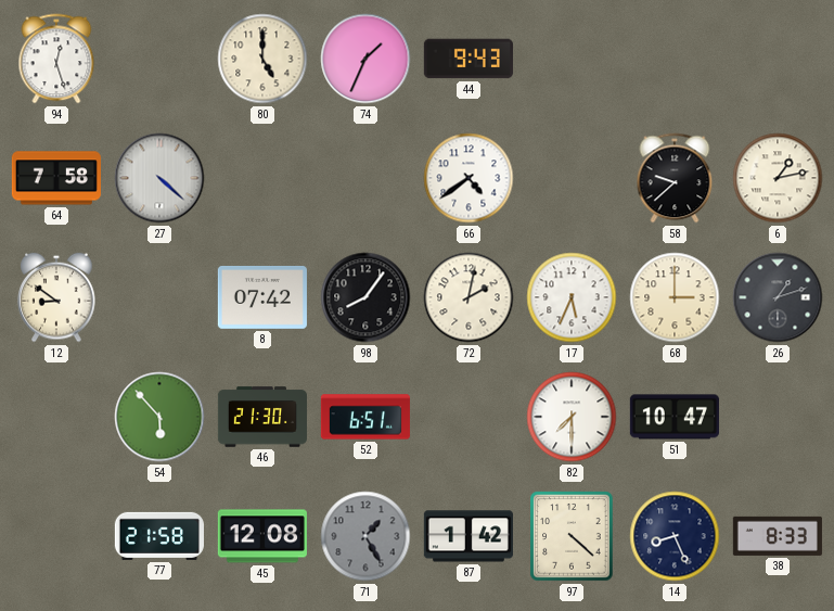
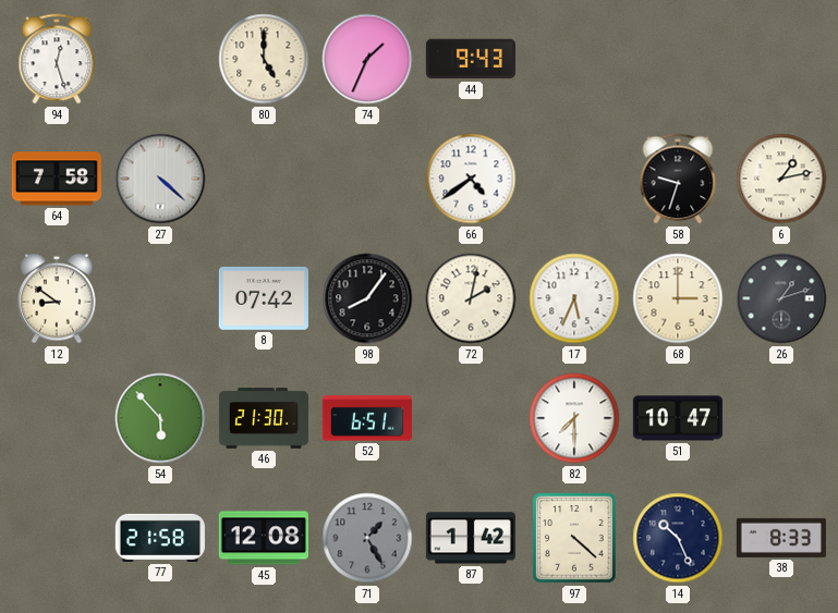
58: 9:38 -> 9:33
14: 8:26 -> 10:26
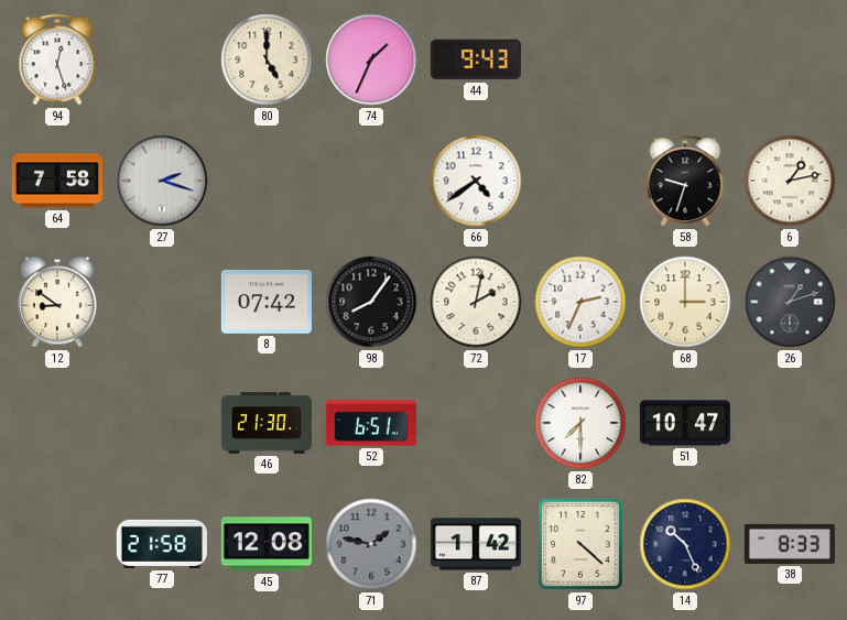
27: 4:22 -> 2:18
17: 5:34 -> 2:34
54: 5:53 -> none
71: 1:25 -> 1:47
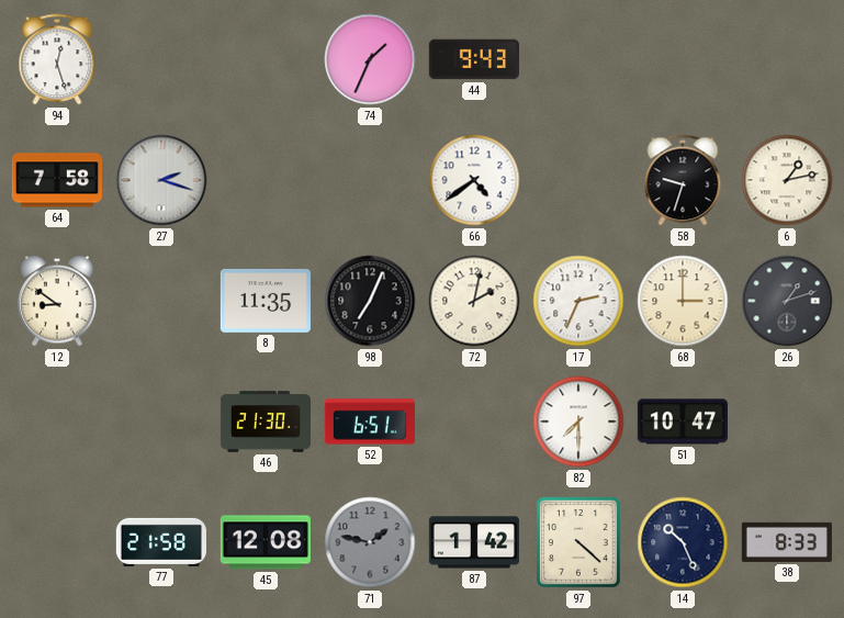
80: 5:00 -> none
8: 07:42 -> 11:35
98: 8:06 -> 7:04
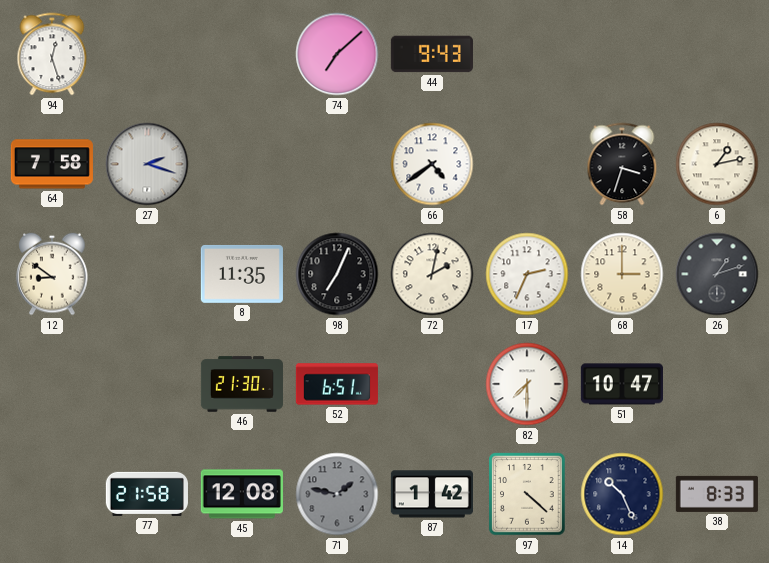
74: 1:34 -> 7:08
58: 9:33 -> 3:33
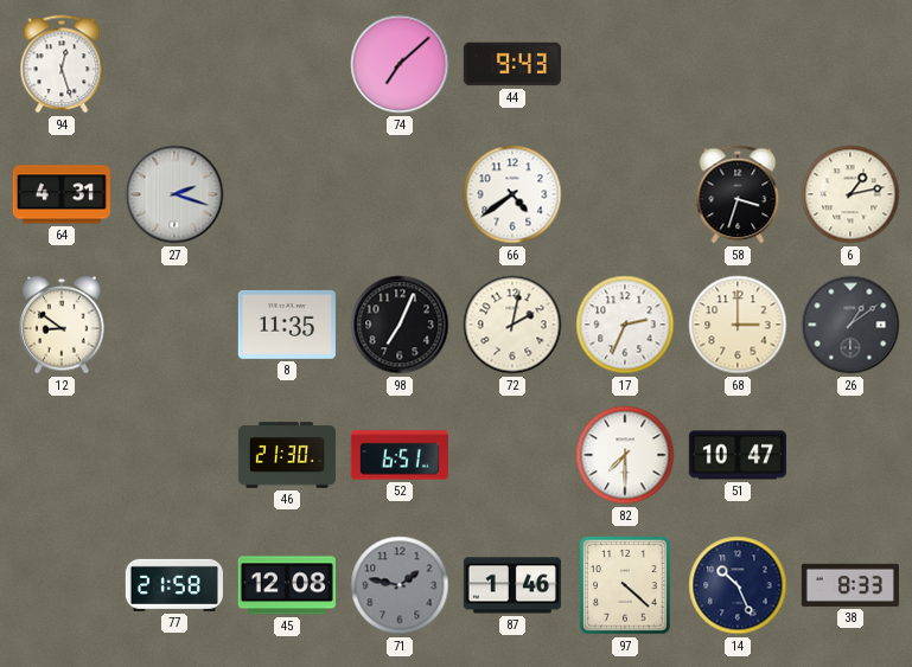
64: 7:58 -> 4:31
26: 1:12 -> 1:09
87: 1:42 -> 1:46
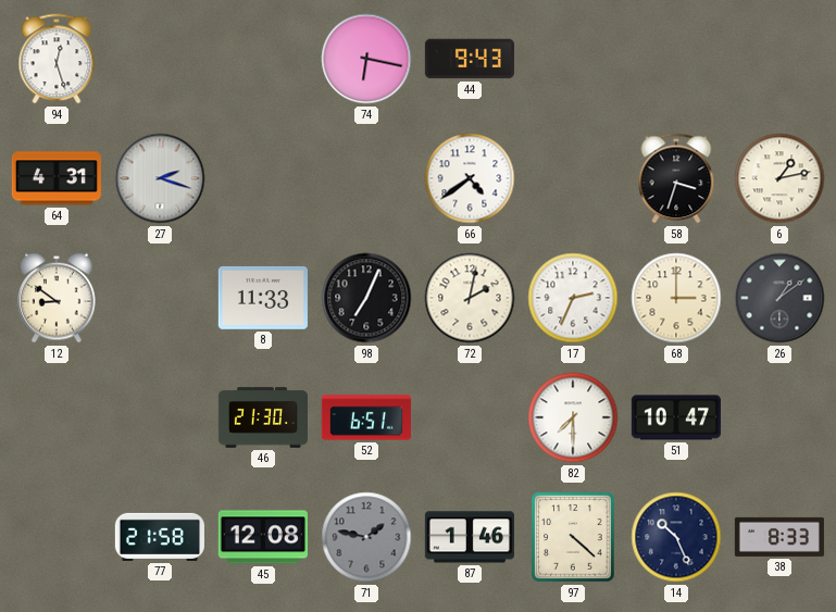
74: 7:08 -> 6:17
8: 11:35 -> 11:33
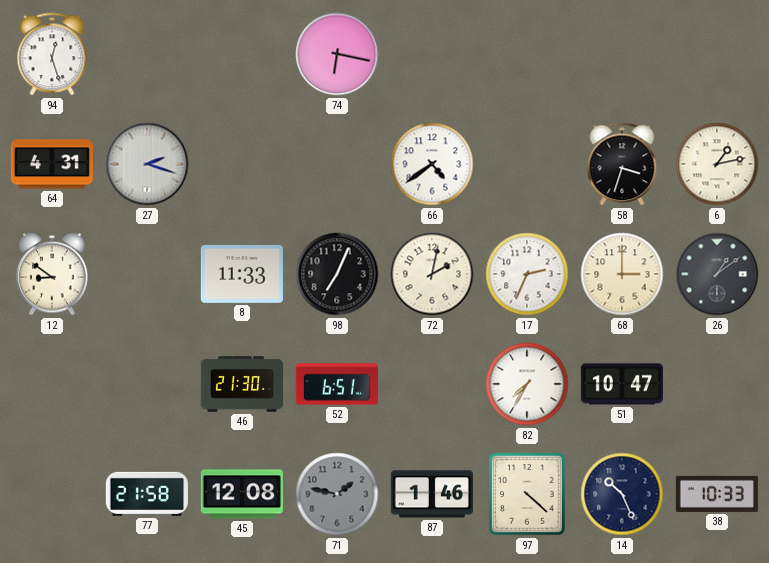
44: 9:43 -> none
82: 7:30 -> 7:35
38: 8:33 -> 10:33
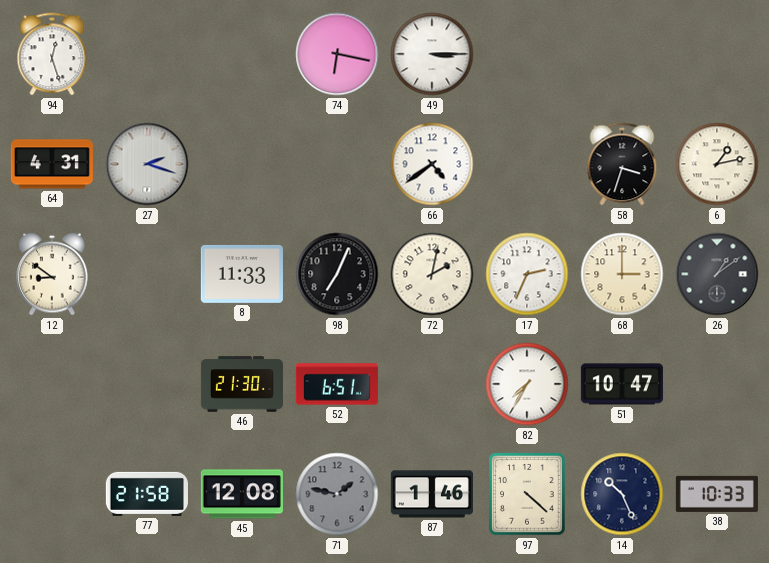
49: none -> 3:15
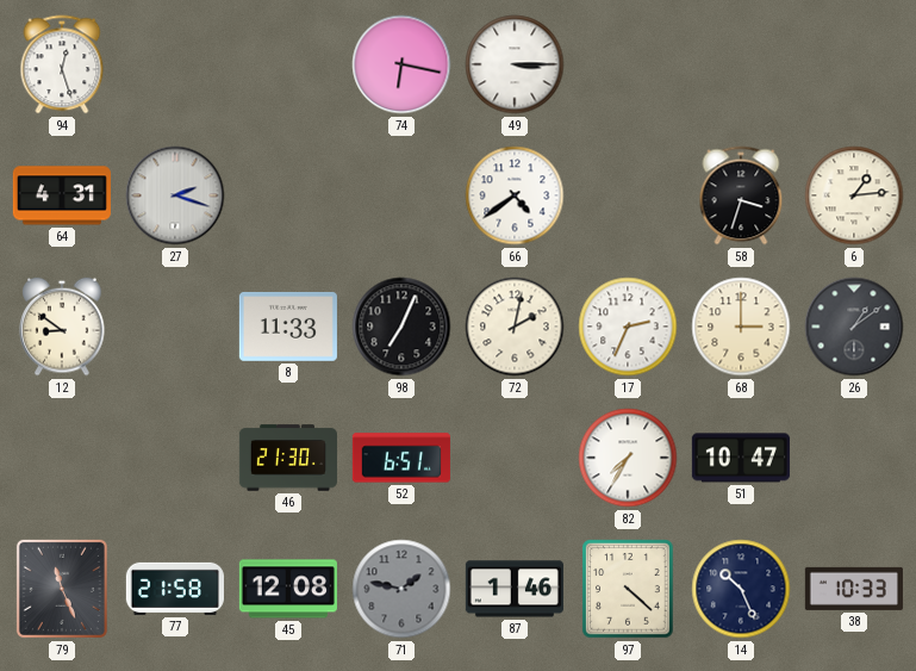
6: 1:13 -> 1:14
79: none -> 11:26
